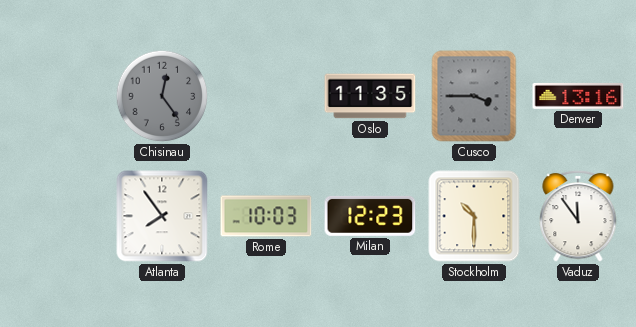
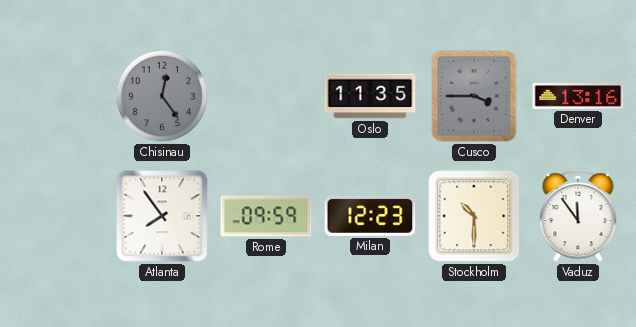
Rome: 10:03 -> 09:59
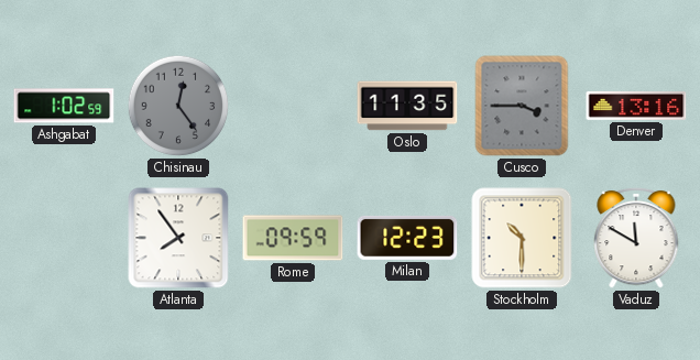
Ashgabat: none -> 1:02
Vaduz: 11:54 -> 11:50
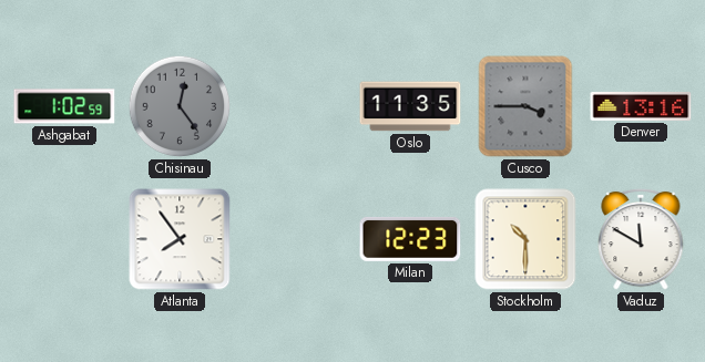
Rome: 09:59 -> none
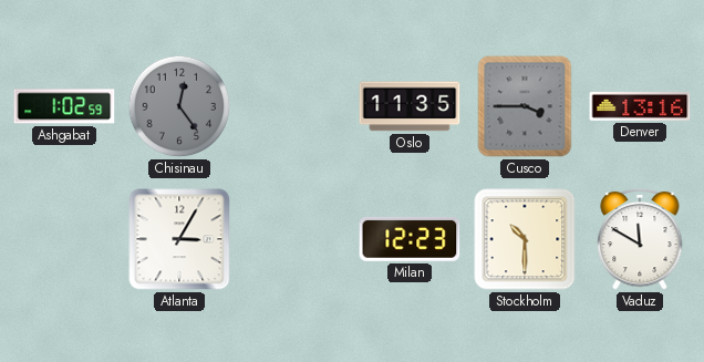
Atlanta: 7:54 -> 3:05
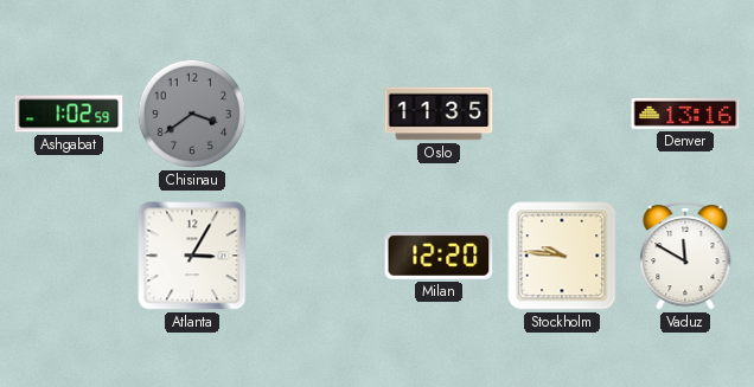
Chisinau: 12:24 -> 3:39
Cusco: 3:45 -> none
Milan: 12:23 -> 12:20
Stockholm: 10:30 -> 9:46
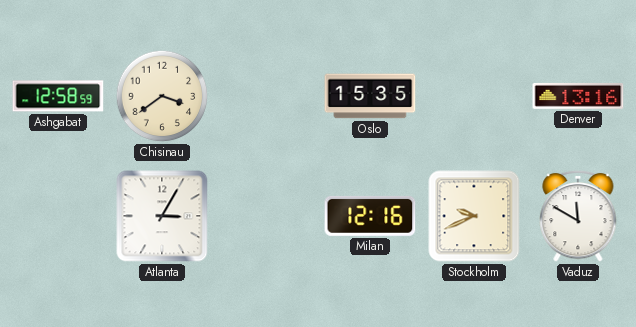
Ashgabat: 1:02 -> 12:58
Chisinau dial: grey -> cream
Oslo: 11:35 -> 15:35
Milan: 12:20 -> 12:16
Stockholm: 9:46 -> 9:41
